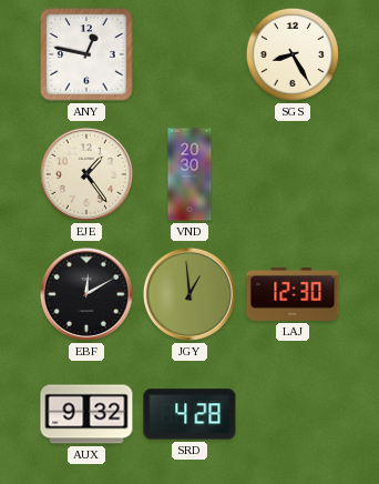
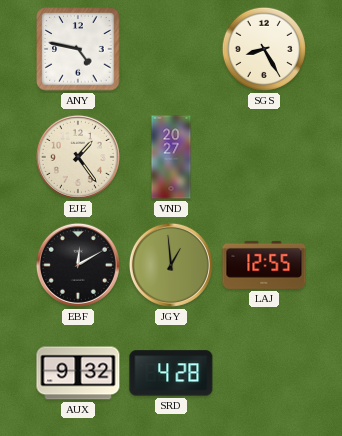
ANY: 12:47 -> 4:47
VND: 20:30 -> 20:27
LAJ: 12:30 -> 12:55
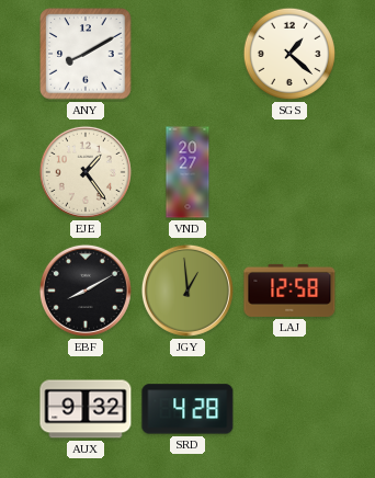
ANY: 4:47 -> 8:10
SGS: 8:25 -> 1:22
EBF: 12:10 -> 8:10
LAJ: 12:55 -> 12:58
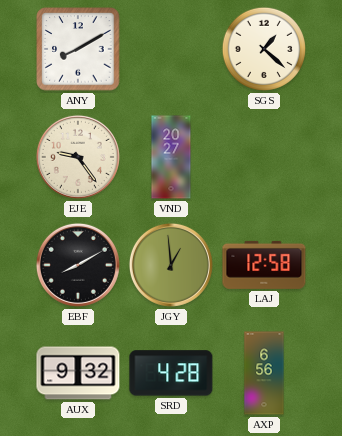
EJE: 1:24 -> 9:24
AXP: none -> 6:56
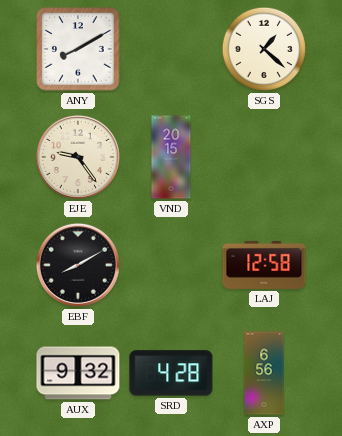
VND: 20:27 -> 20:15
JGY: 12:59 -> none
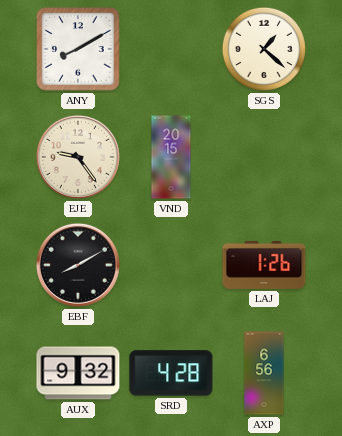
LAJ: 12:58 -> 1:26
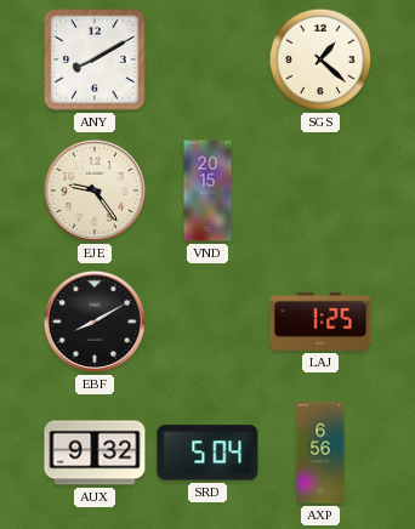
LAJ: 1:26 -> 1:25
SRD: 4:28 -> 5:04
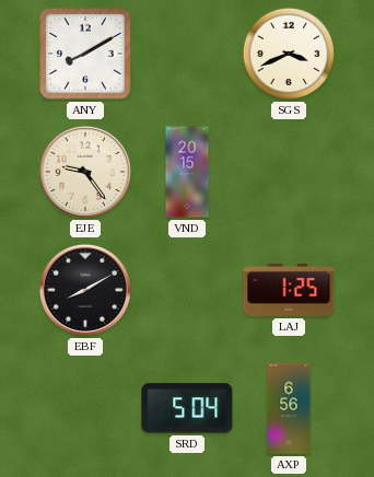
SGS: 1:22 -> 3:41
AUX: 9:32 -> none
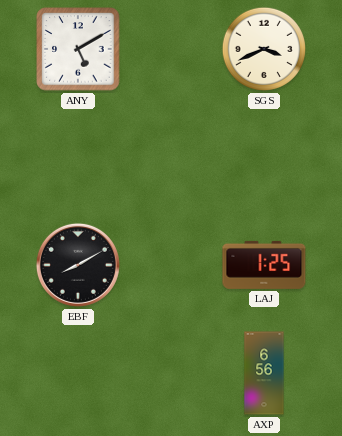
ANY: 8:10 -> 5:10
EJE: 9:24 -> none
VND: 20:15 -> none
SRD: 5:04 -> none
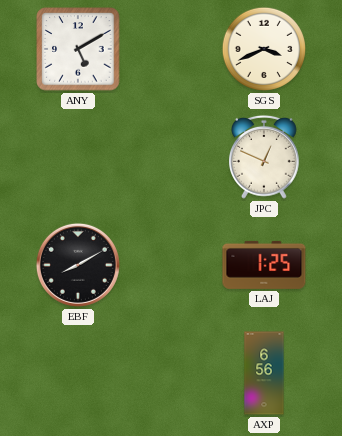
JPC: none -> 12:49
